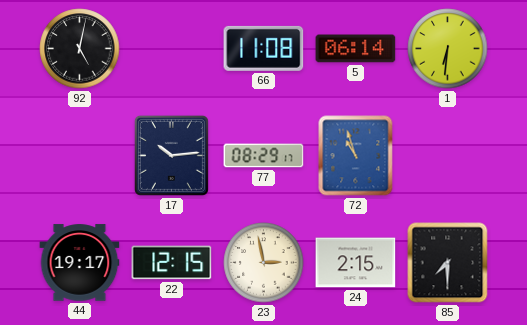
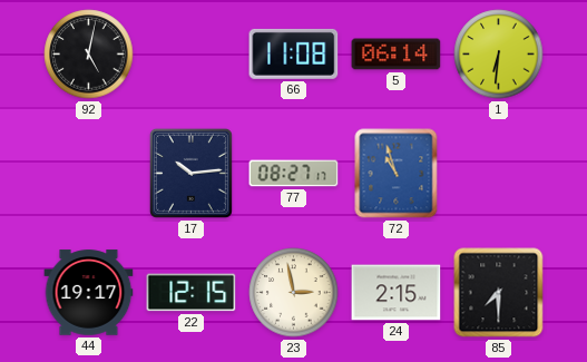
77: 08:29 -> 08:27
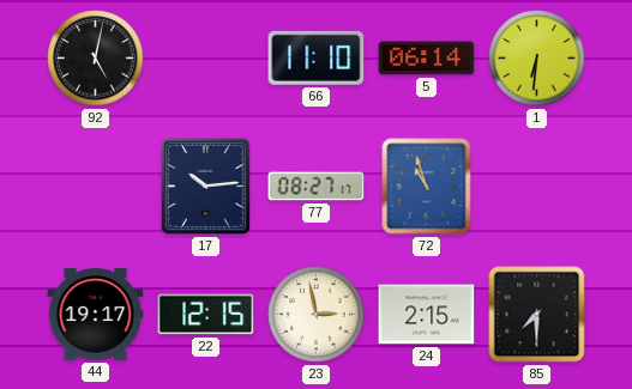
66: 11:08 -> 11:10
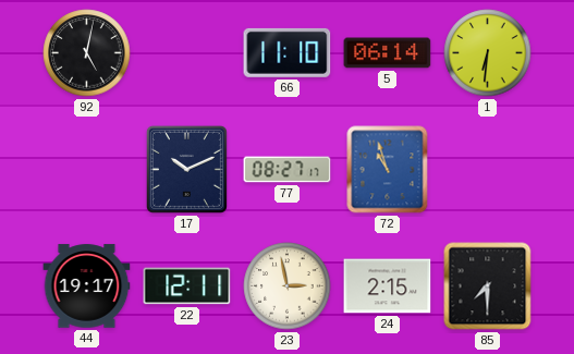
17: 10:14 -> 10:11
22: 12:15 -> 12:11
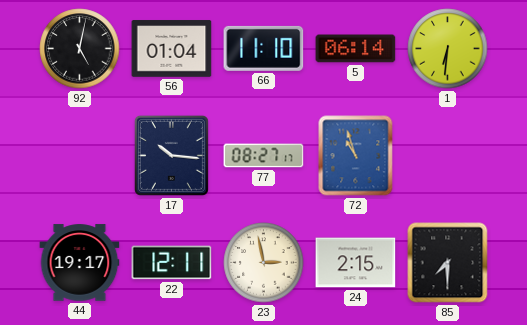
56: none -> 01:04
17: 10:11 -> 10:16
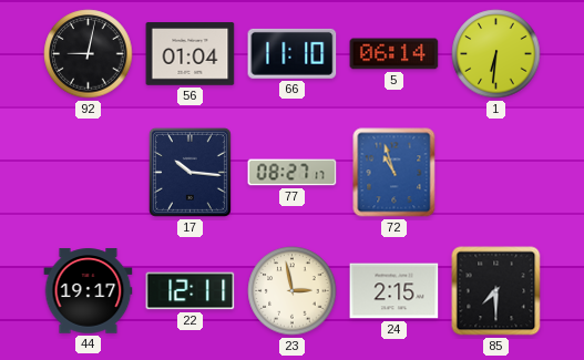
92: 5:02 -> 9:02
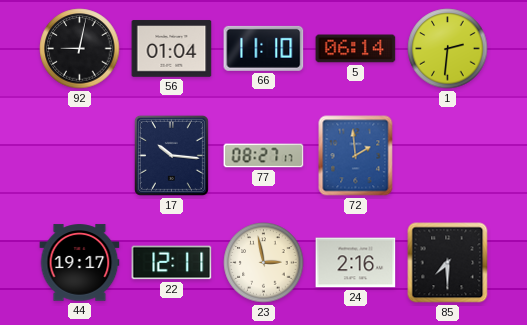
1: 6:31 -> 2:31
72: 10:57 -> 1:59
24: 2:15 -> 2:16
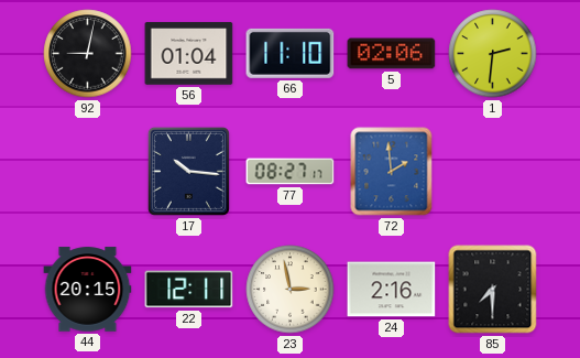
5: 06:14 -> 02:06
44: 19:17 -> 20:15
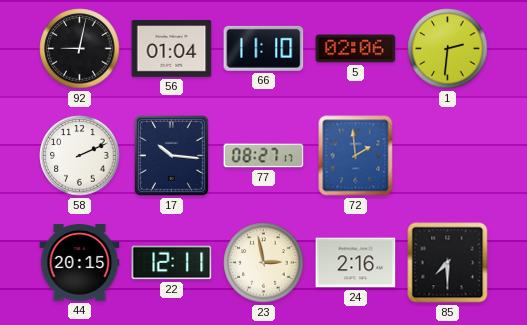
58: none -> 2:11
